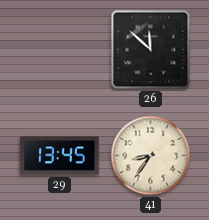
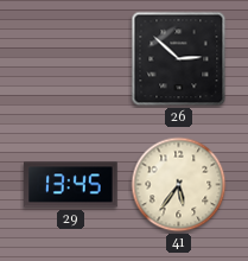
26: 11:52 -> 2:52
41: 8:36 -> 5:36
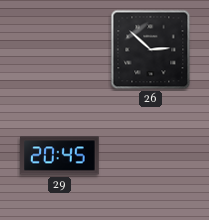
29: 13:45 -> 20:45
41: 5:36 -> none
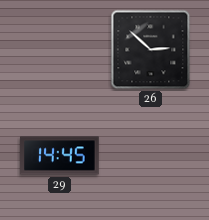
29: 20:45 -> 14:45
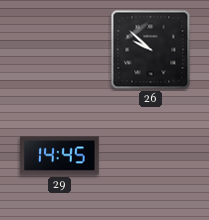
26: 2:52 -> 9:52
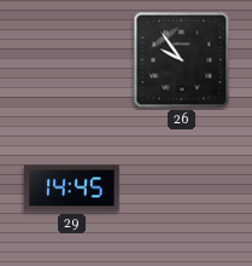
26: 9:52 -> 9:54
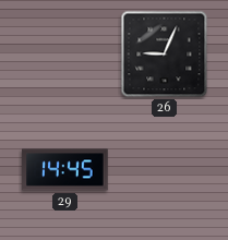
26: 9:54 -> 9:04
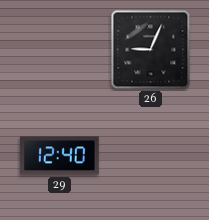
29: 14:45 -> 12:40
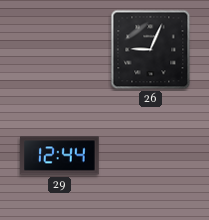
29: 12:40 -> 12:44
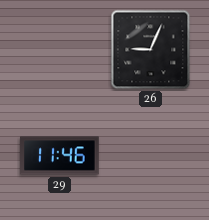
29: 12:44 -> 11:46
